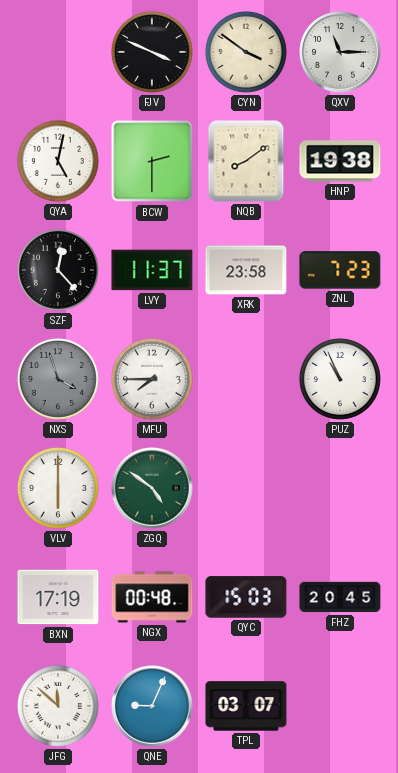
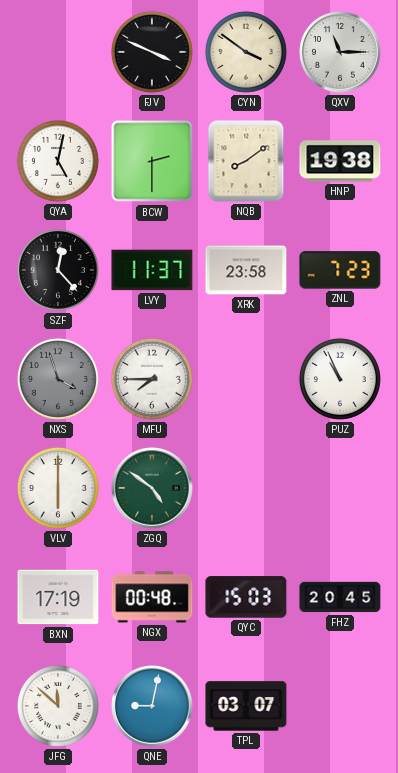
QNE: 9:04 -> 9:02
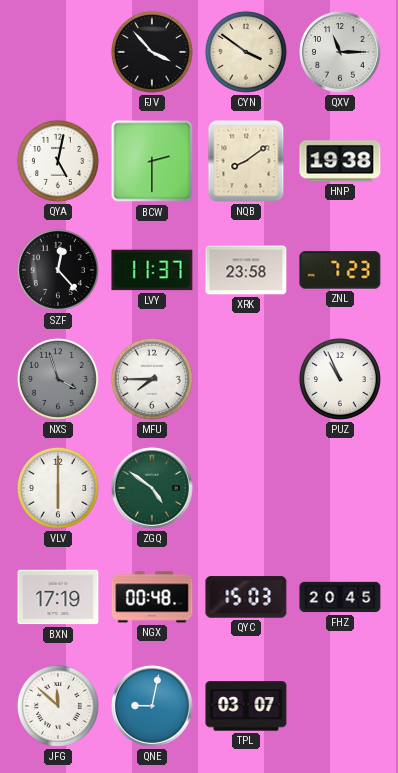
FJV: 3:49 -> 3:53
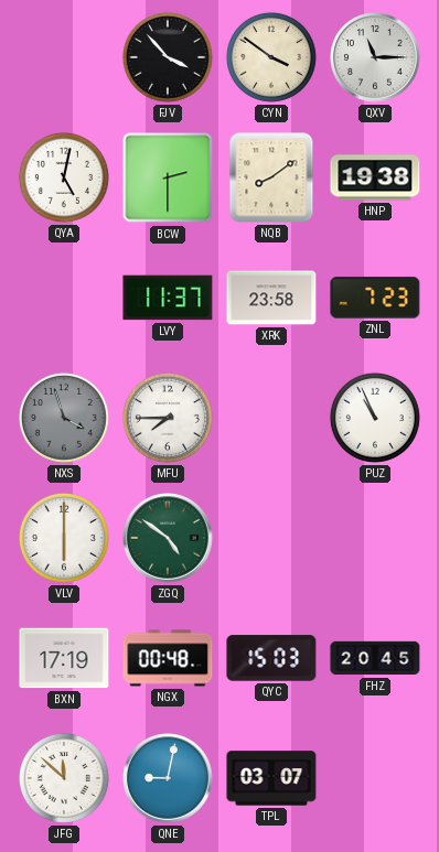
SZF: 12:23 -> none
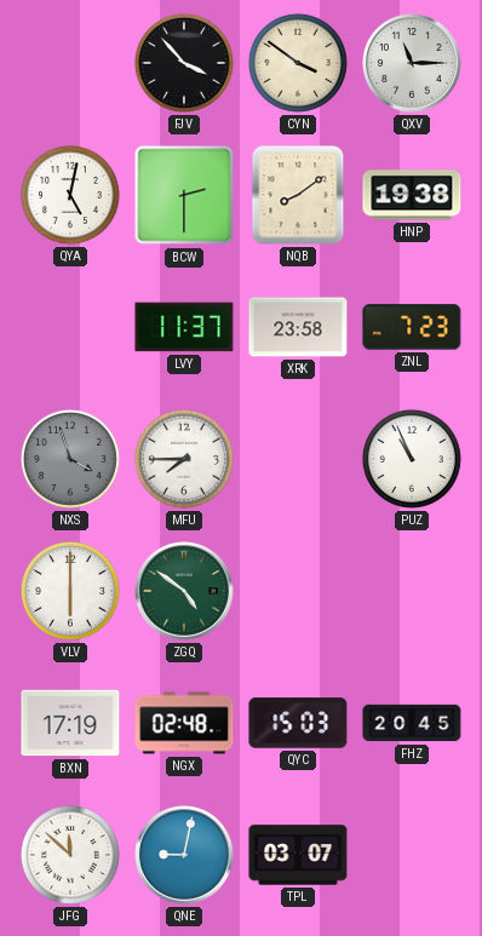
NGX: 00:48 -> 02:48
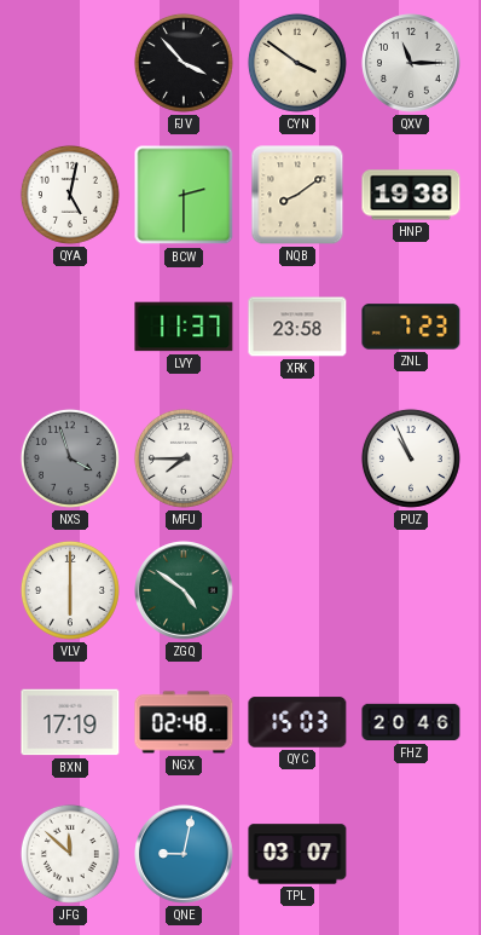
FHZ: 20:45 -> 20:46
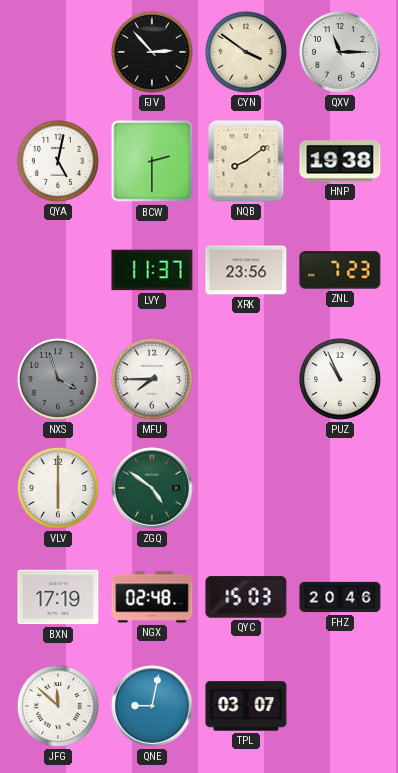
FJV: 3:53 -> 2:53
XRK: 23:58 -> 23:56
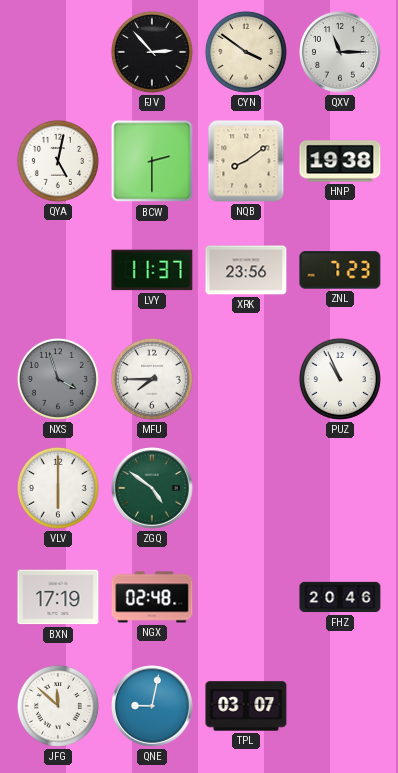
QYC: 15:03 -> none
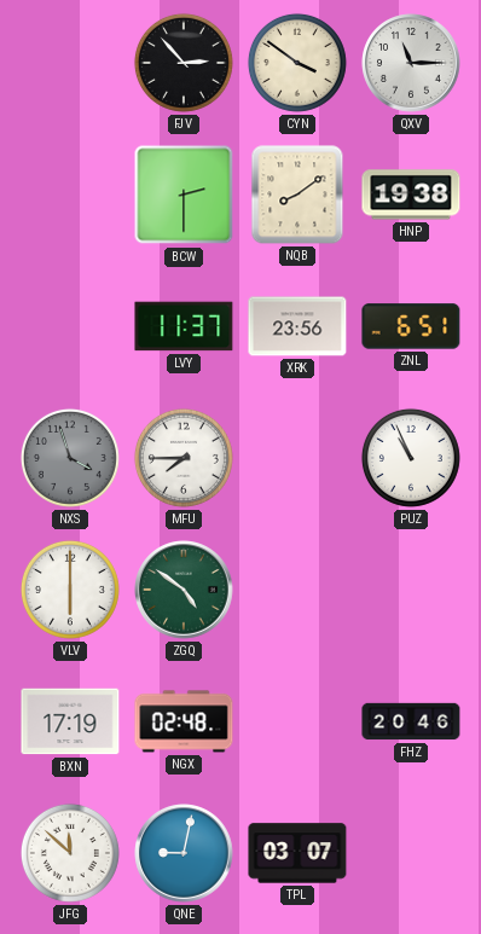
QYA: 5:02 -> none
ZNL: 7:23 -> 6:51
